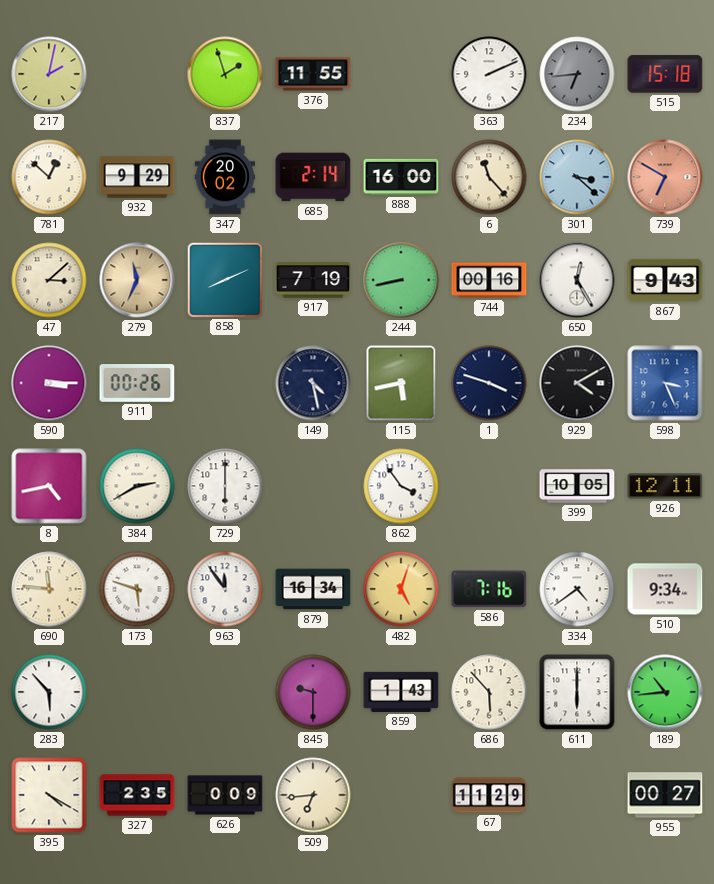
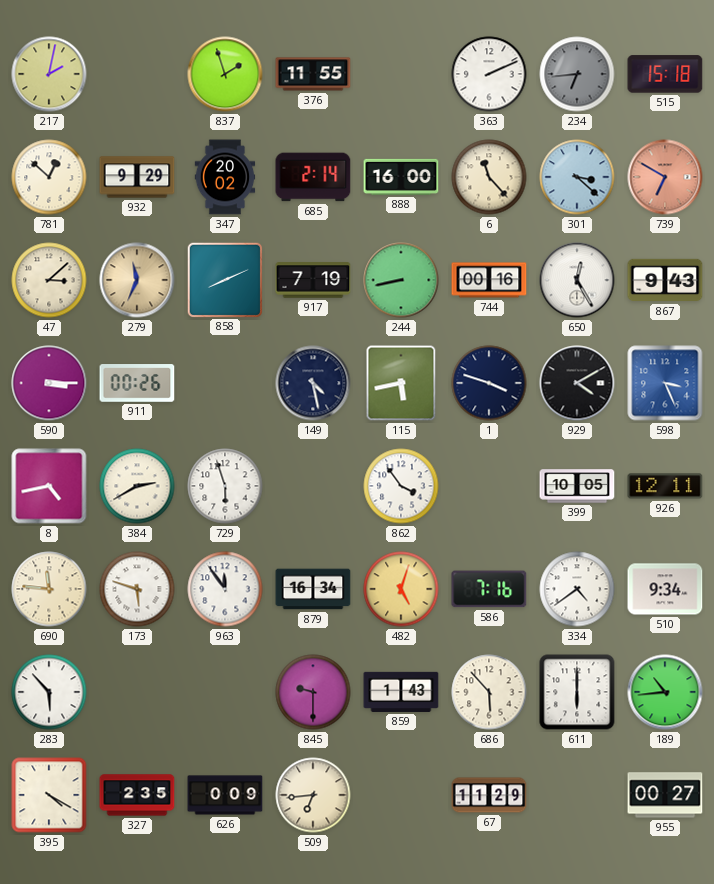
729: 6:00 -> 5:57
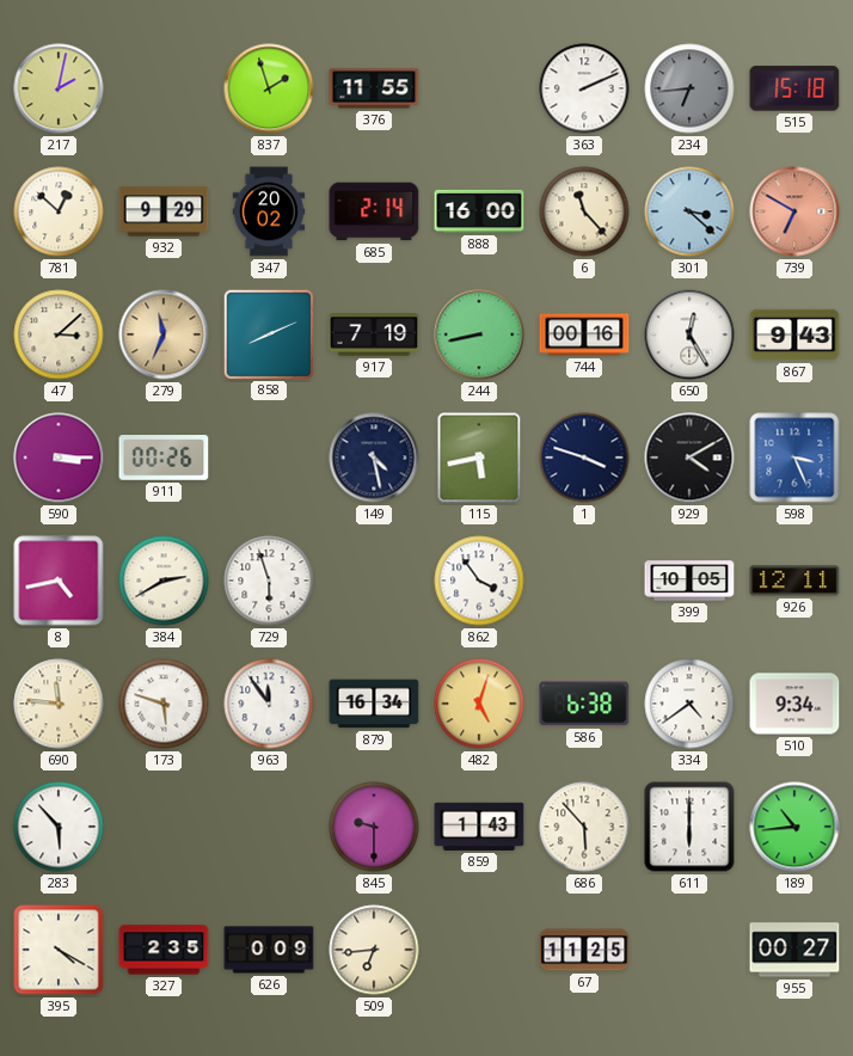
586: 7:16 -> 6:38
67: 11:29 -> 11:25
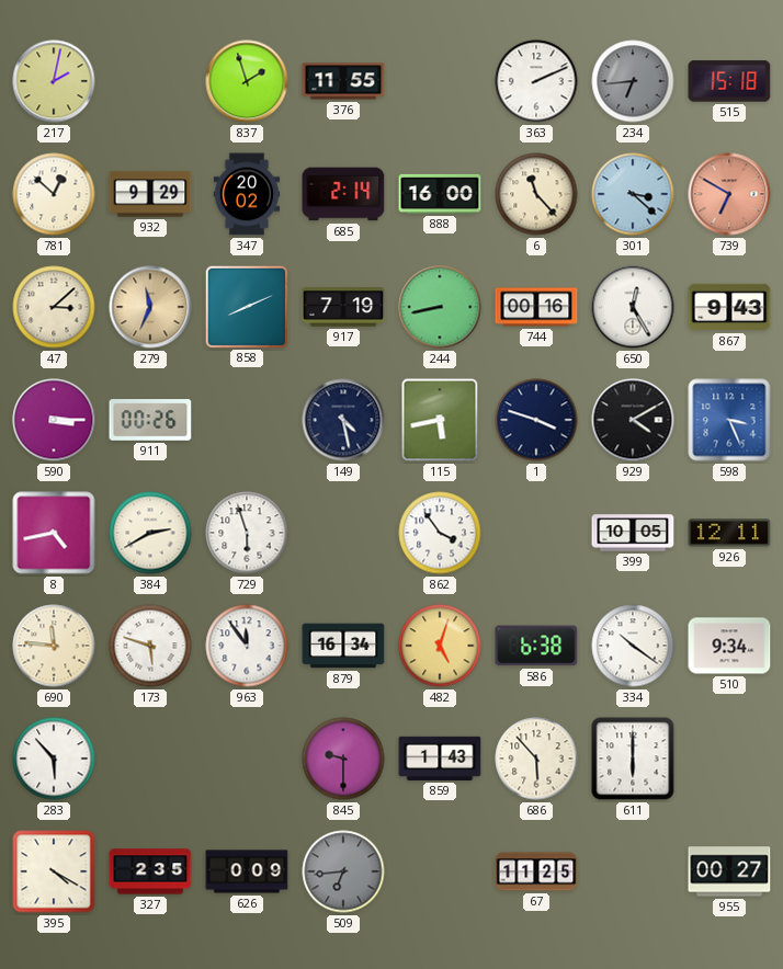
334: 4:39 -> 10:21
189: 10:44 -> none
509 dial: cream -> grey
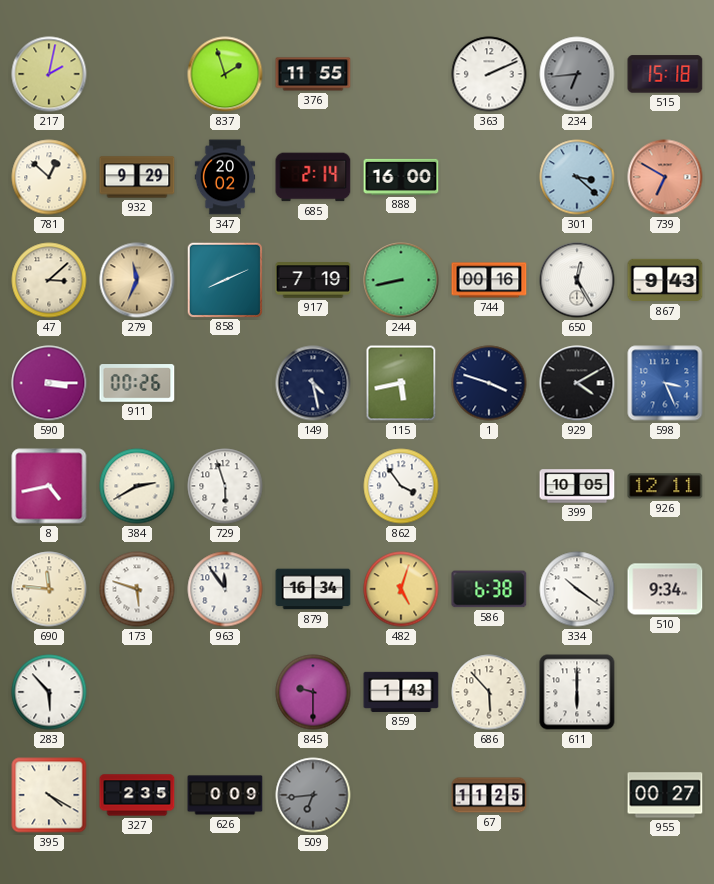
6: 11:23 -> none
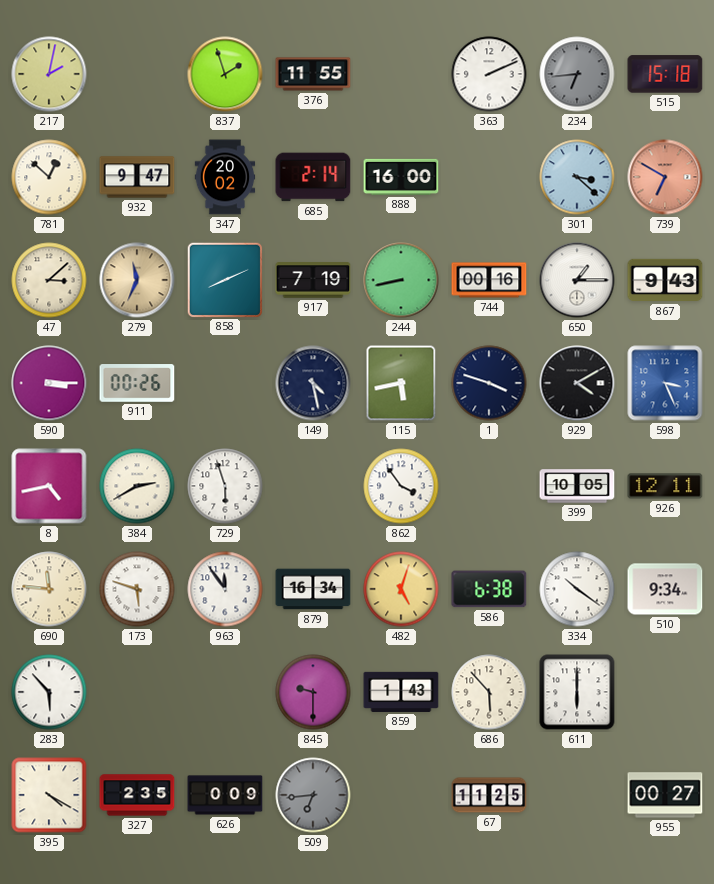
932: 9:29 -> 9:47
650: 12:25 -> 1:15
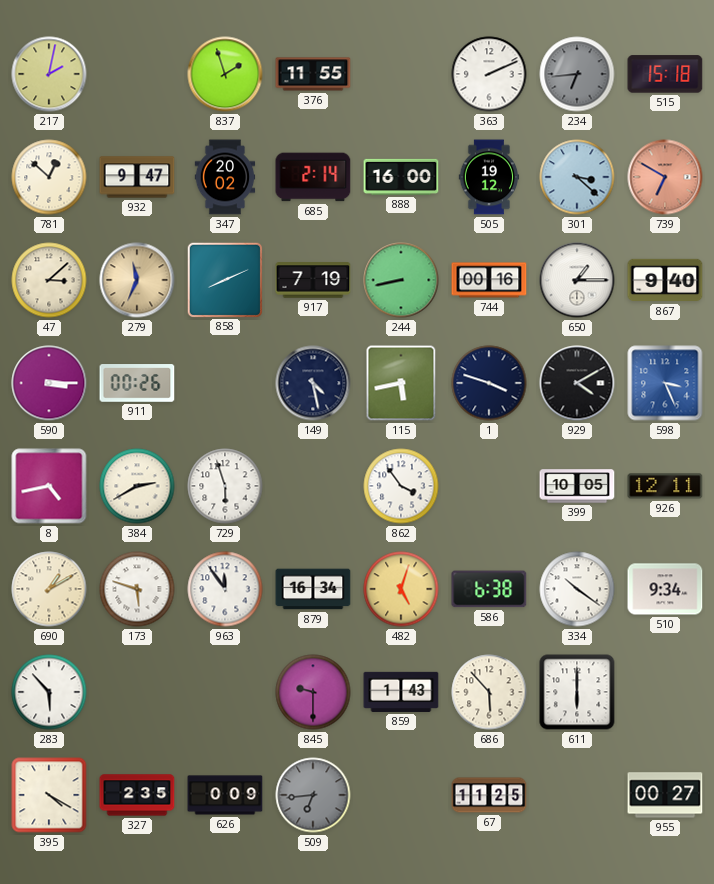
505: none -> 19:12
867: 9:43 -> 9:40
690: 11:46 -> 1:10
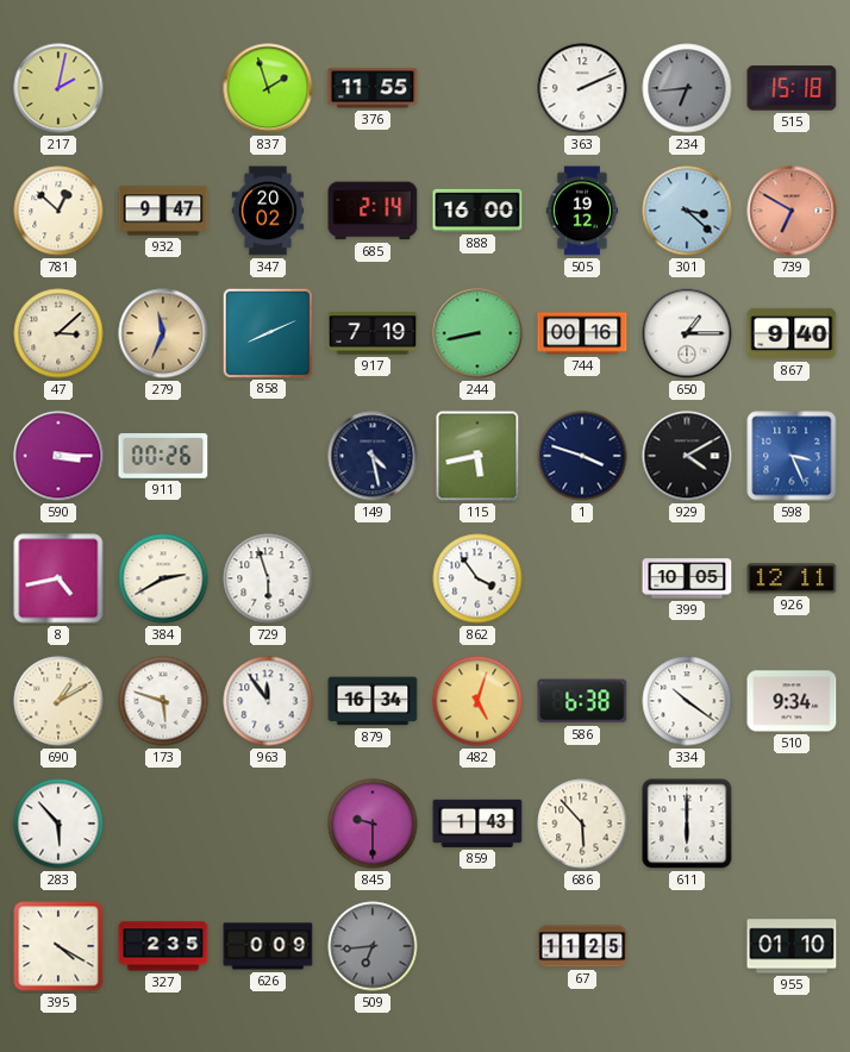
955: 00:27 -> 01:10
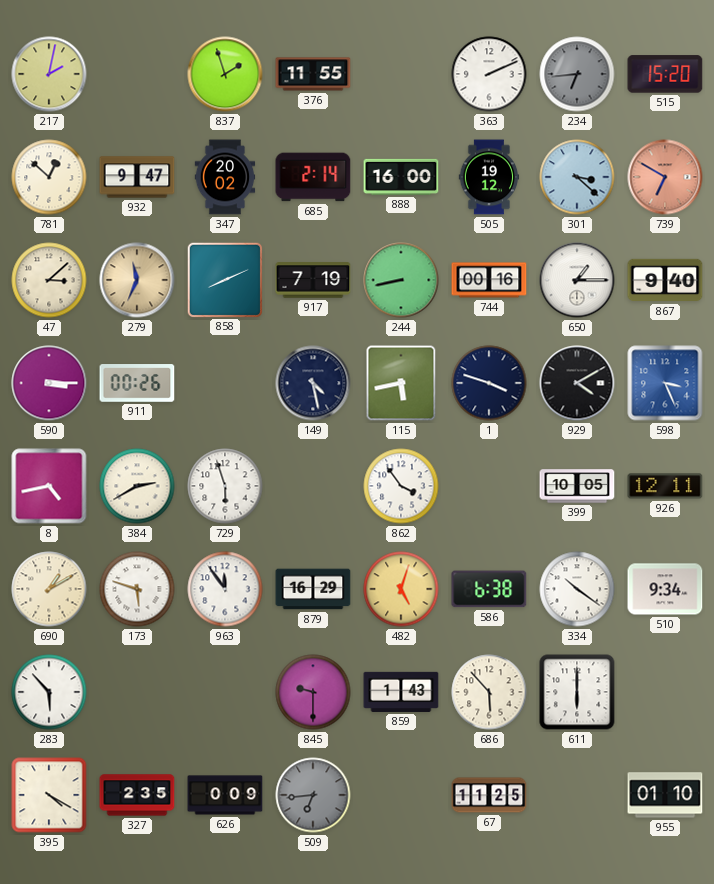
515: 15:18 -> 15:20
879: 16:34 -> 16:29
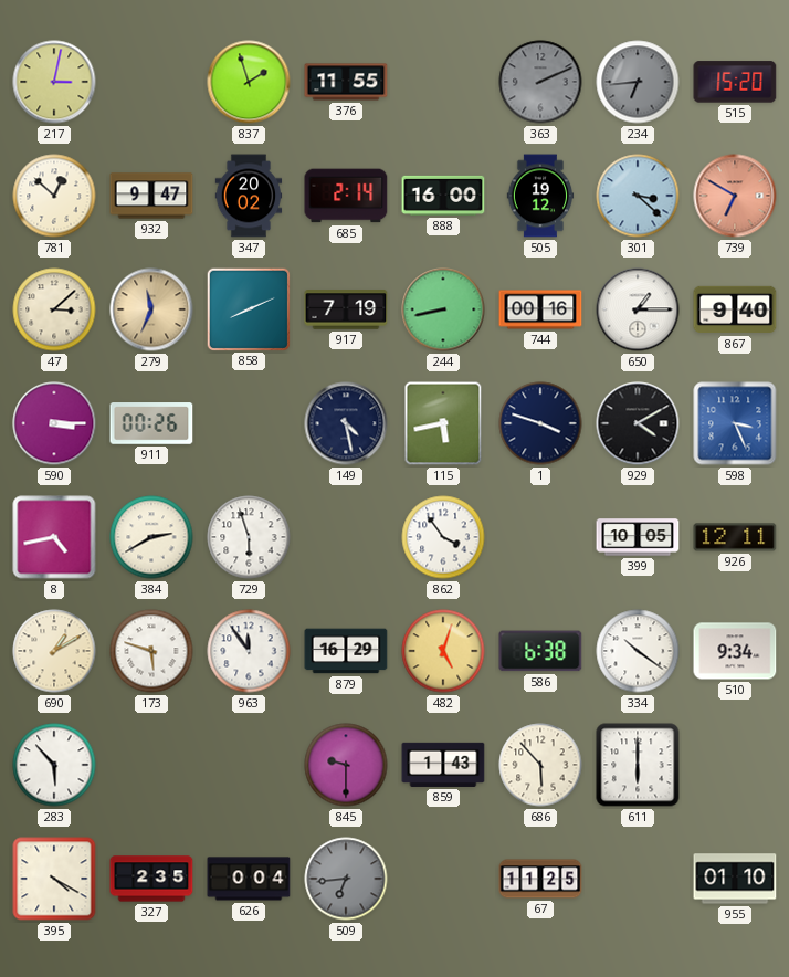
217: 2:02 -> 3:02
363 dial: white -> grey
626: 0:09 -> 0:04
